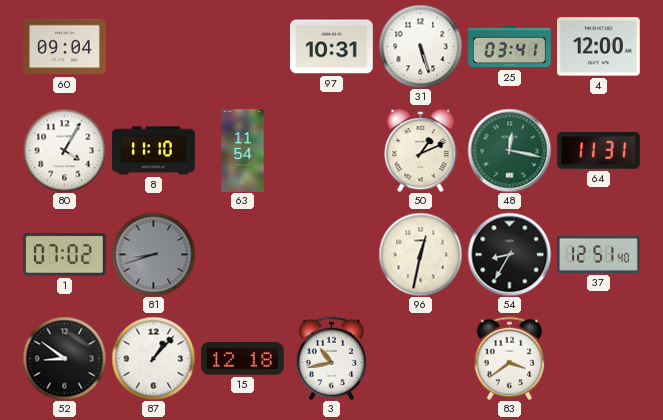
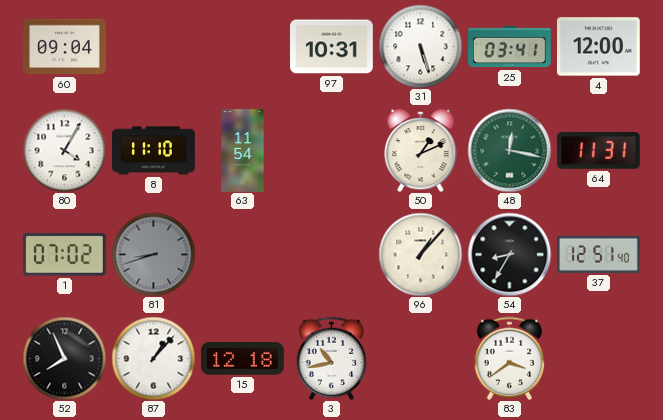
96: 12:32 -> 1:07
52: 8:51 -> 7:56
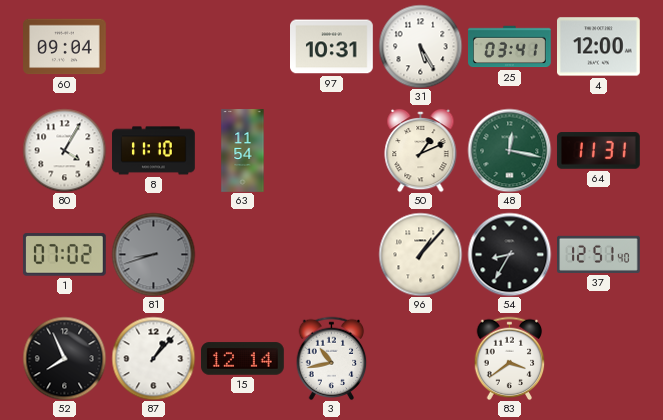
31: 5:27 -> 5:25
15: 12:18 -> 12:14
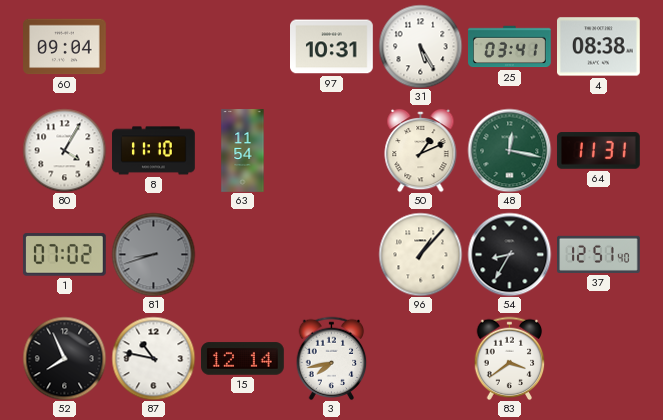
4: 12:00 -> 08:38
87: 1:07 -> 10:47
3: 10:43 -> 7:43
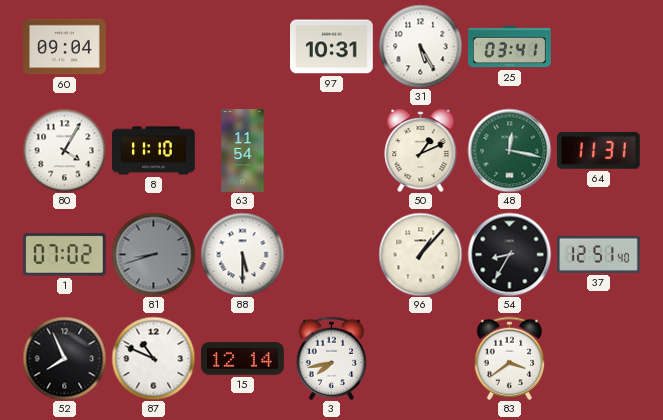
4: 08:38 -> none
88: none -> 5:30
87: 10:47 -> 10:49
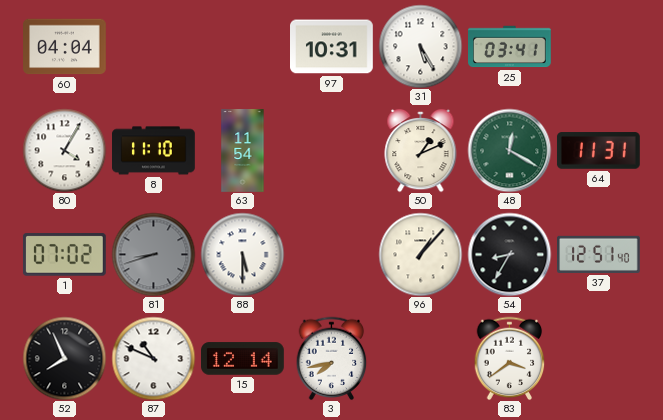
60: 09:04 -> 04:04
48: 12:17 -> 12:20
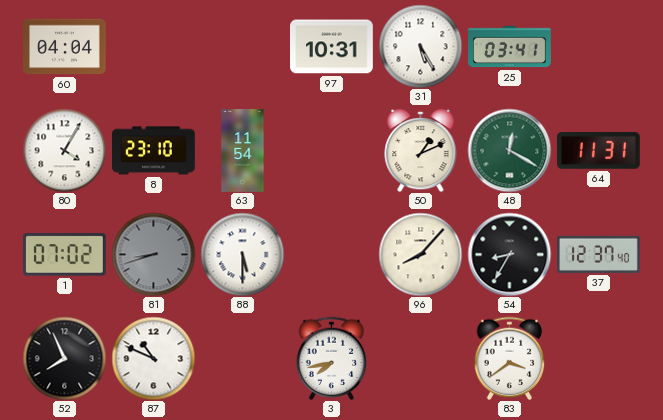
8: 11:10 -> 23:10
96: 1:07 -> 8:07
37: 12:51 -> 12:37
15: 12:14 -> none
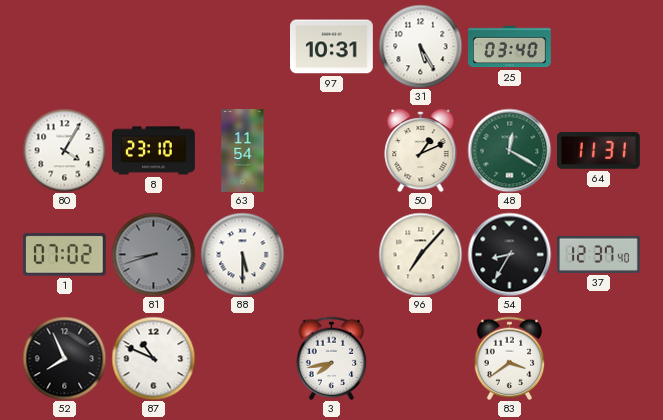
60: 04:04 -> none
25: 03:41 -> 03:40
96: 8:07 -> 7:07
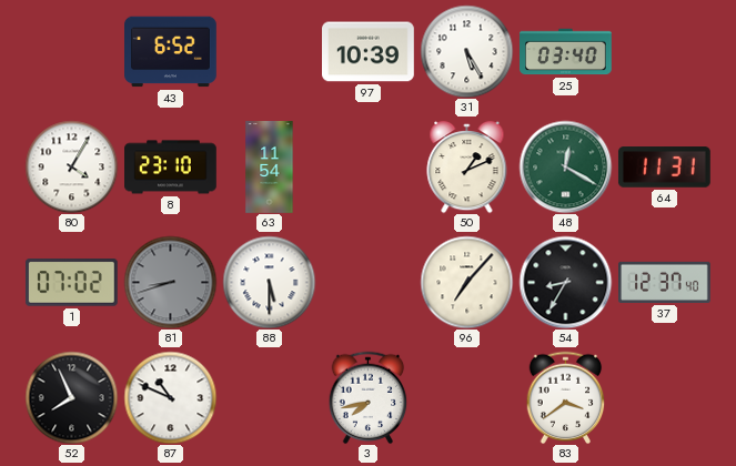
43: none -> 6:52
97: 10:31 -> 10:39
